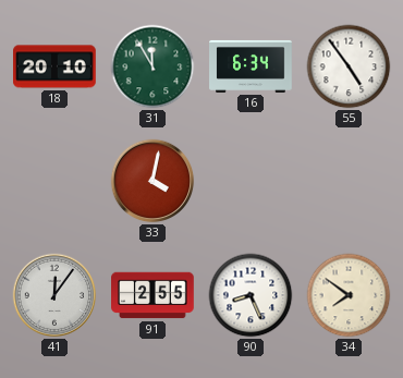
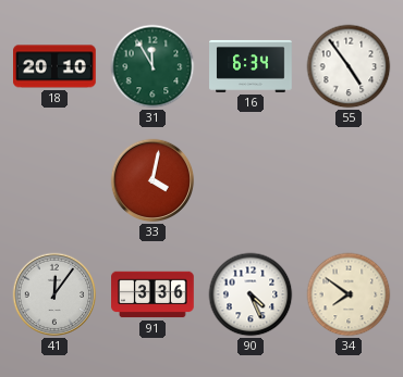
91: 2:55 -> 3:36
90: 8:26 -> 4:26
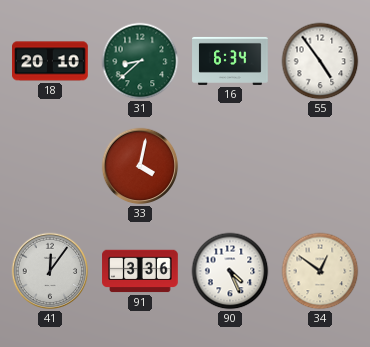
31: 11:55 -> 8:38
34: 7:51 -> 12:51
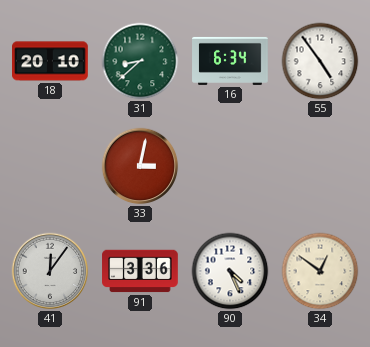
33: 4:02 -> 3:02
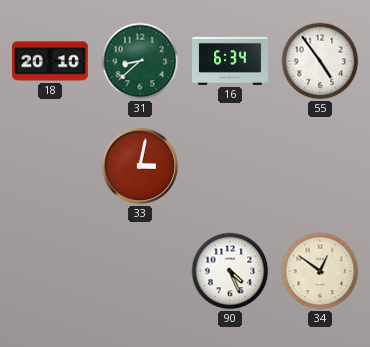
41: 12:06 -> none
91: 3:36 -> none
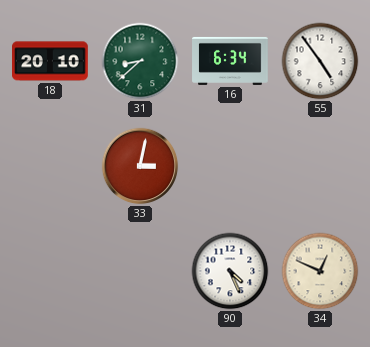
34: 12:51 -> 12:49
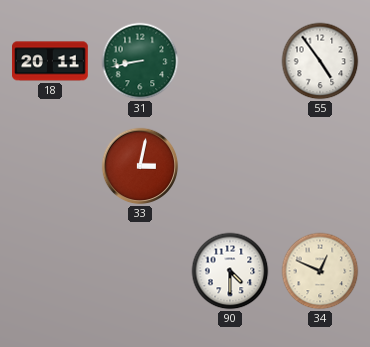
18: 20:10 -> 20:11
31: 8:38 -> 8:43
16: 6:34 -> none
90: 4:26 -> 4:30
